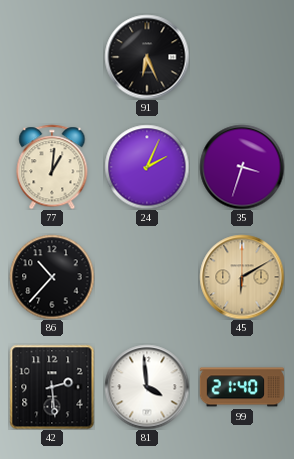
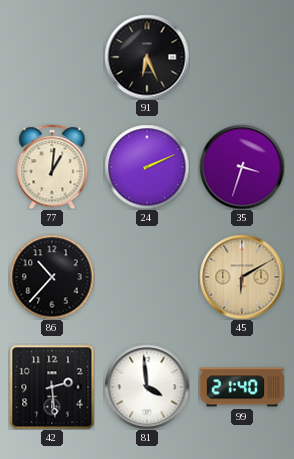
24: 2:04 -> 2:11
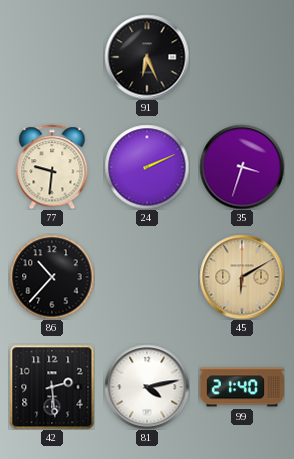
77: 1:01 -> 9:31
81: 3:59 -> 4:13
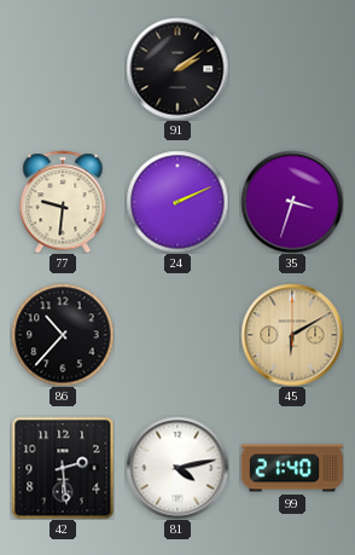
91: 6:26 -> 2:09
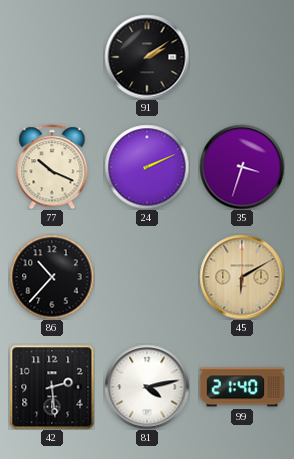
77: 9:31 -> 10:19
